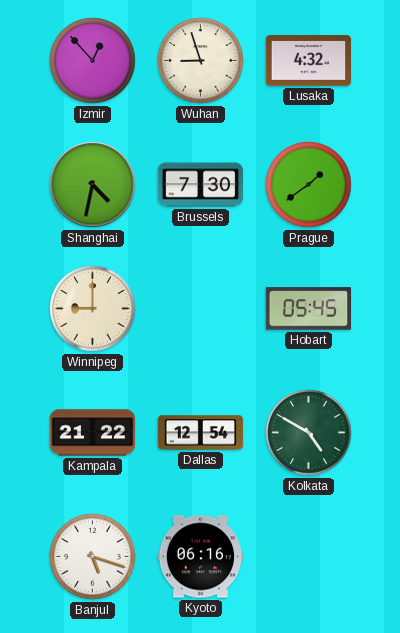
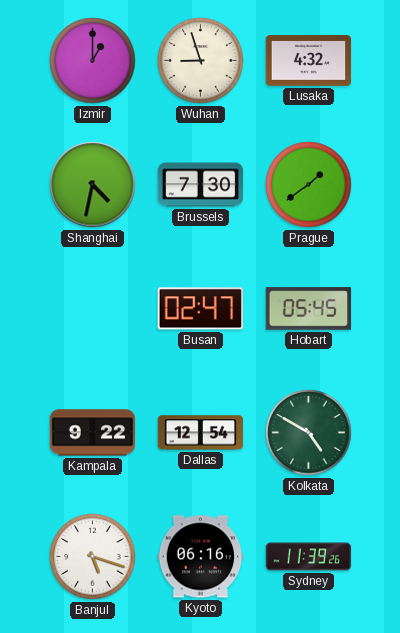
Izmir: 12:53 -> 1:00
Winnipeg: 9:00 -> none
Busan: none -> 02:47
Kampala: 21:22 -> 9:22
Sydney: none -> 11:39
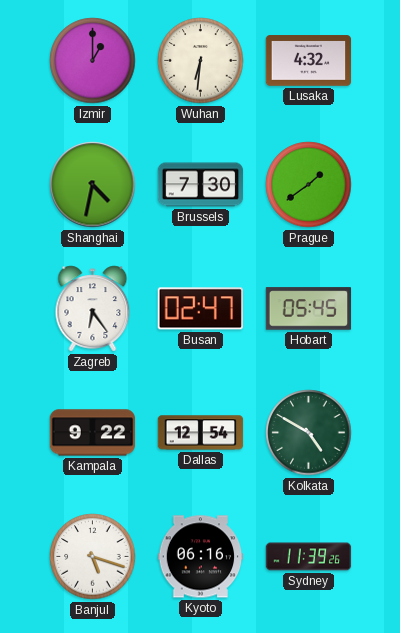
Wuhan: 8:57 -> 6:31
Zagreb: none -> 6:24
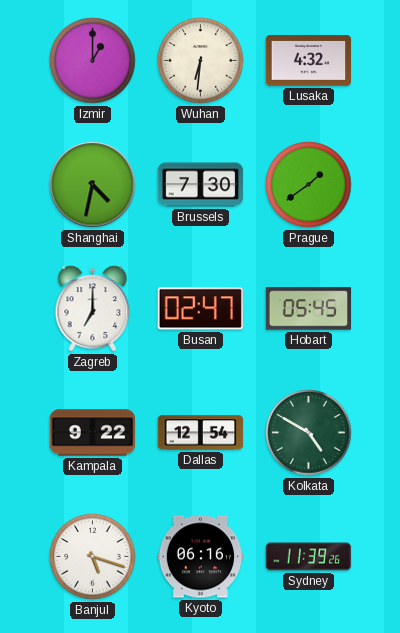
Zagreb: 6:24 -> 7:00
